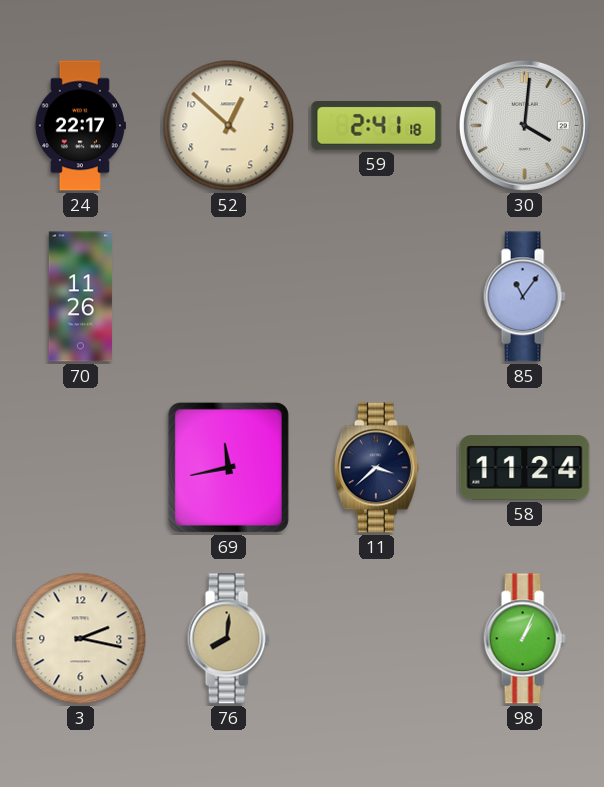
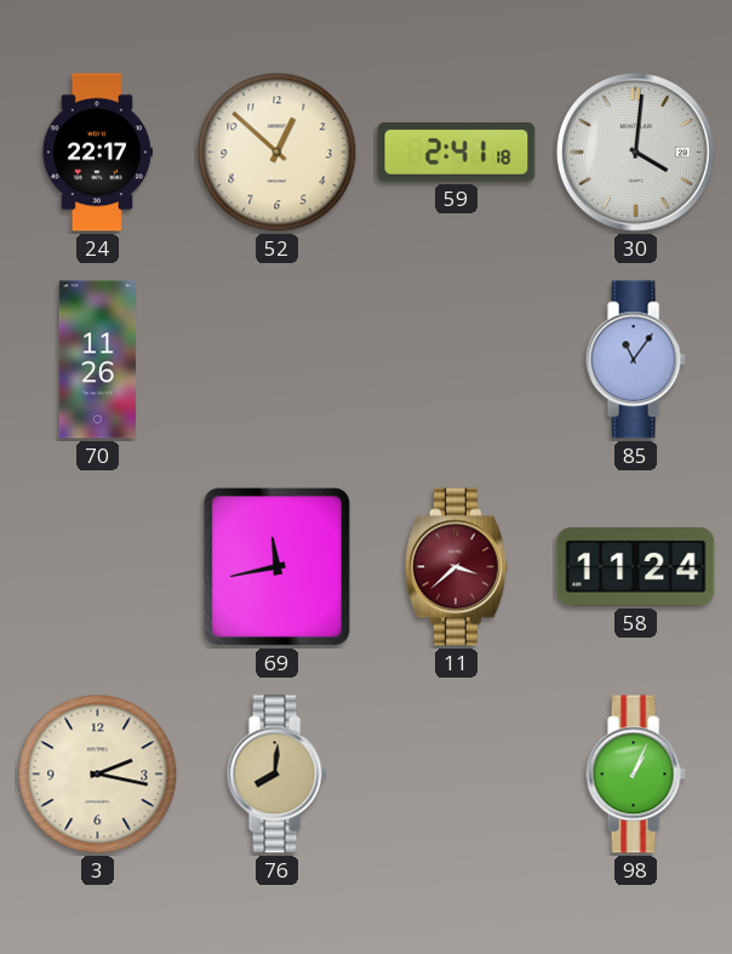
11 dial: navy -> burgundy
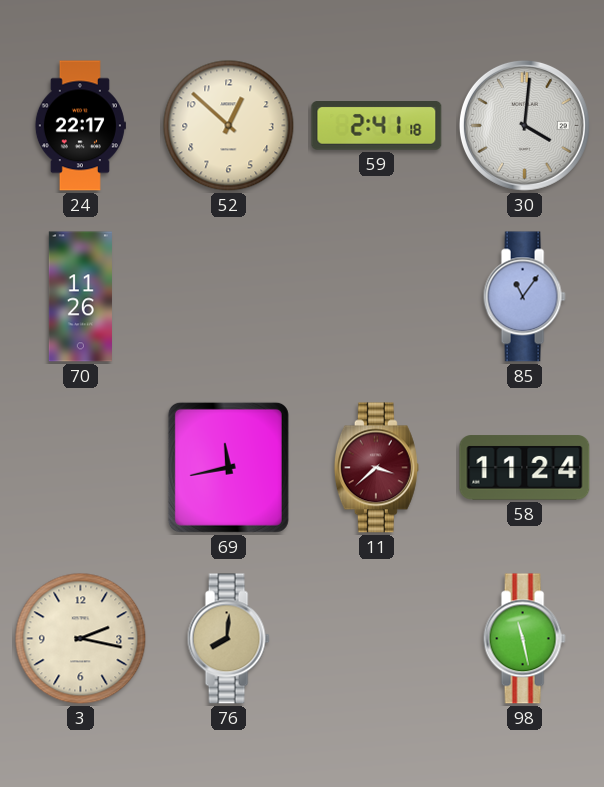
98: 1:04 -> 11:28
